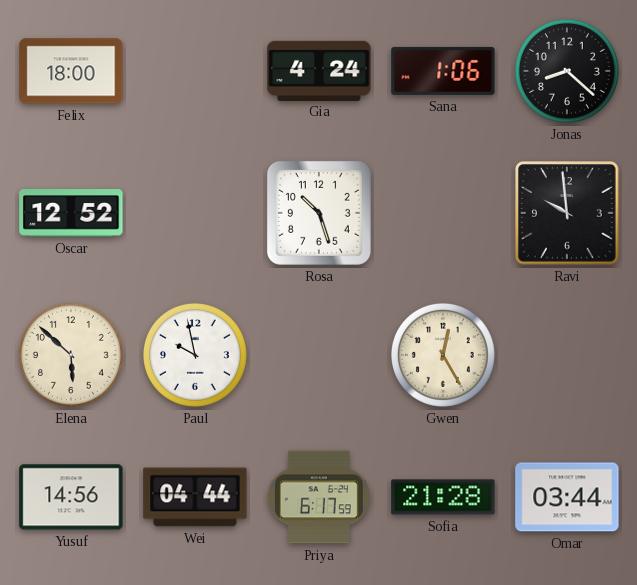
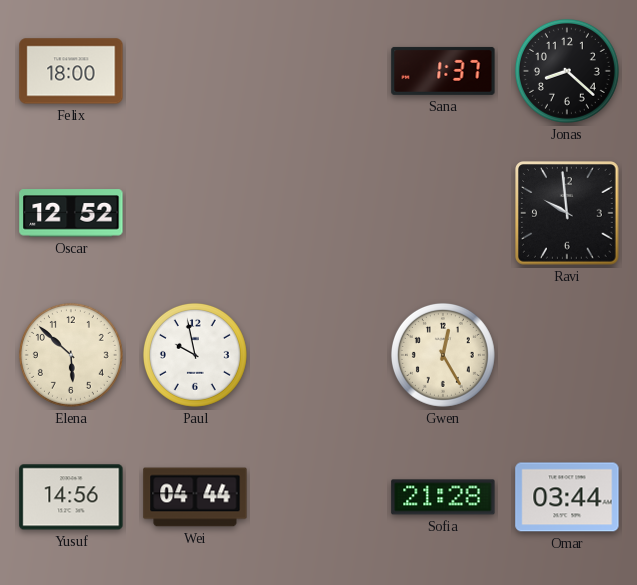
Gia: 4:24 -> none
Sana: 1:06 -> 1:37
Rosa: 10:27 -> none
Priya: 6:17 -> none
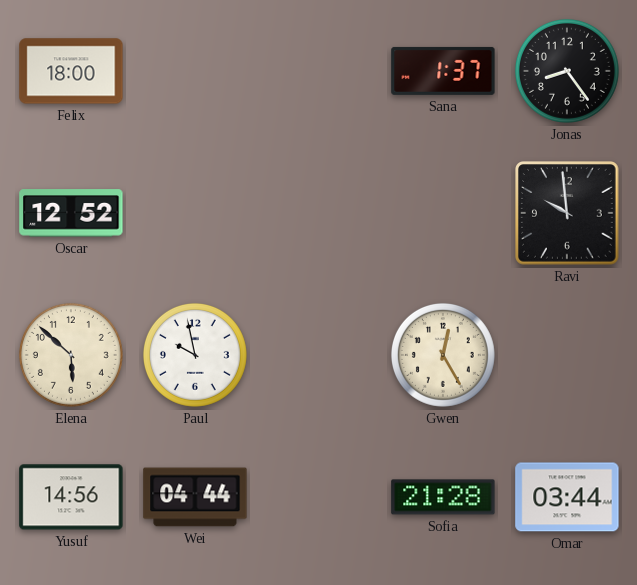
Jonas: 8:22 -> 8:24
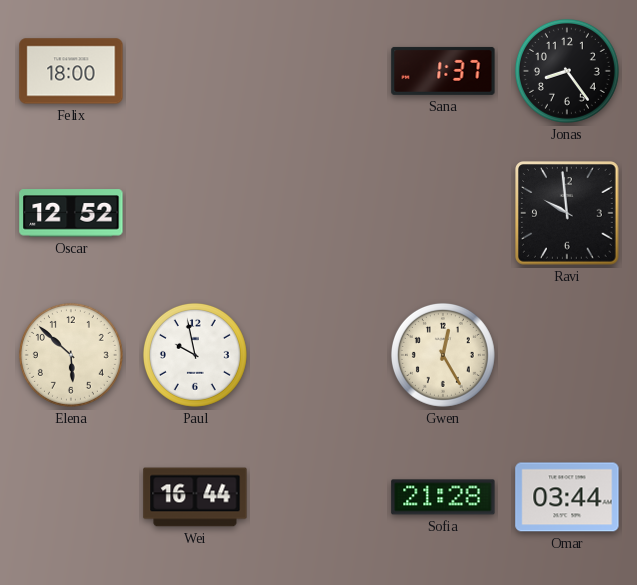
Yusuf: 14:56 -> none
Wei: 04:44 -> 16:44
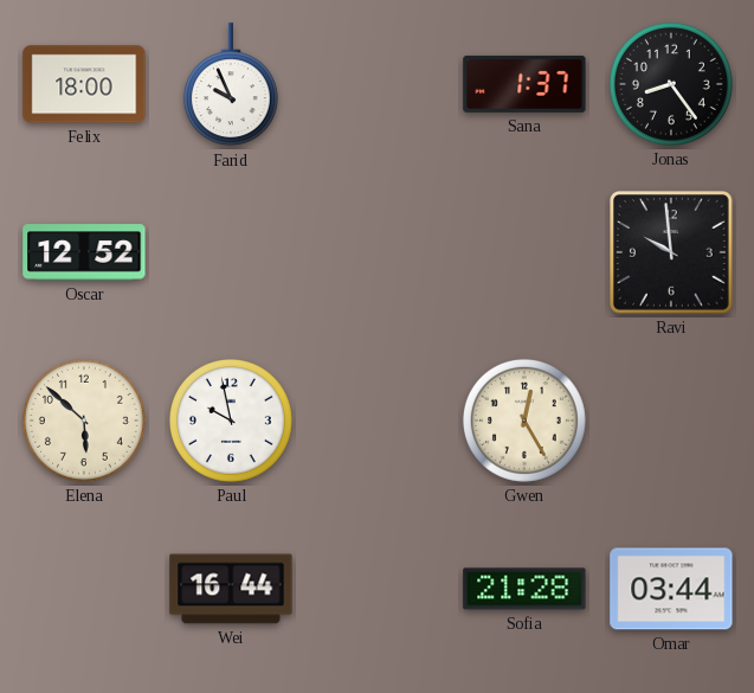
Farid: none -> 9:56
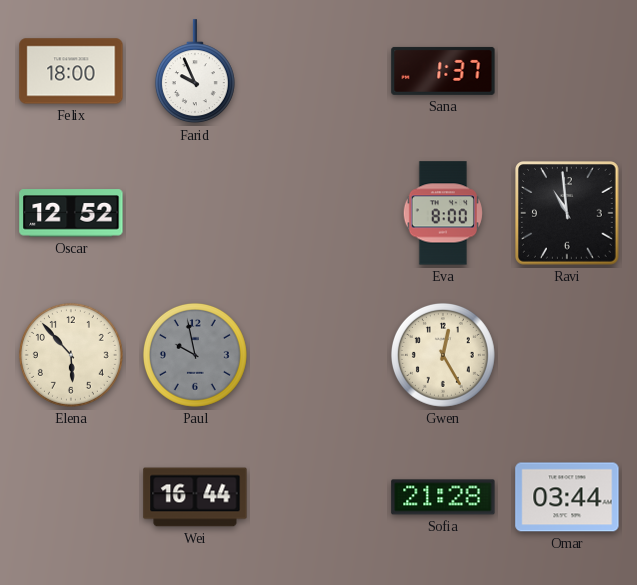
Jonas: 8:24 -> none
Eva: none -> 8:00
Ravi: 9:59 -> 10:59
Elena: 5:52 -> 5:53
Paul dial: white -> grey
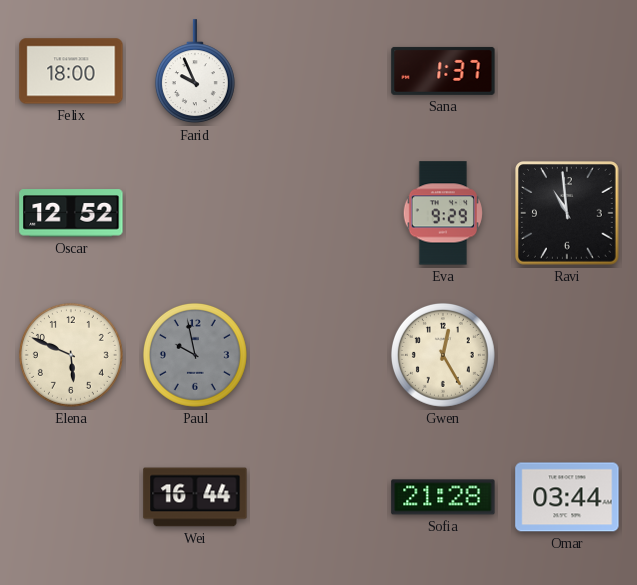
Eva: 8:00 -> 9:29
Elena: 5:53 -> 5:49
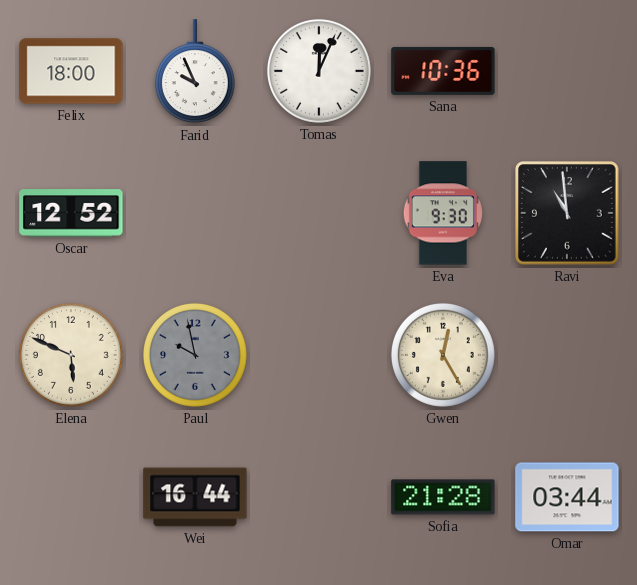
Tomas: none -> 12:04
Sana: 1:37 -> 10:36
Eva: 9:29 -> 9:30
